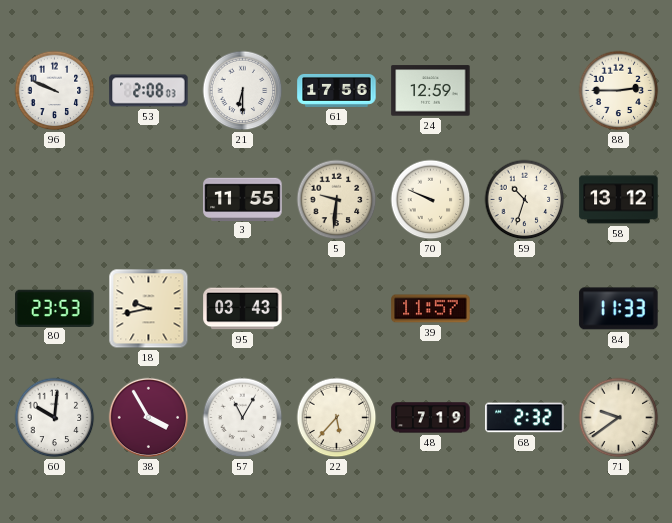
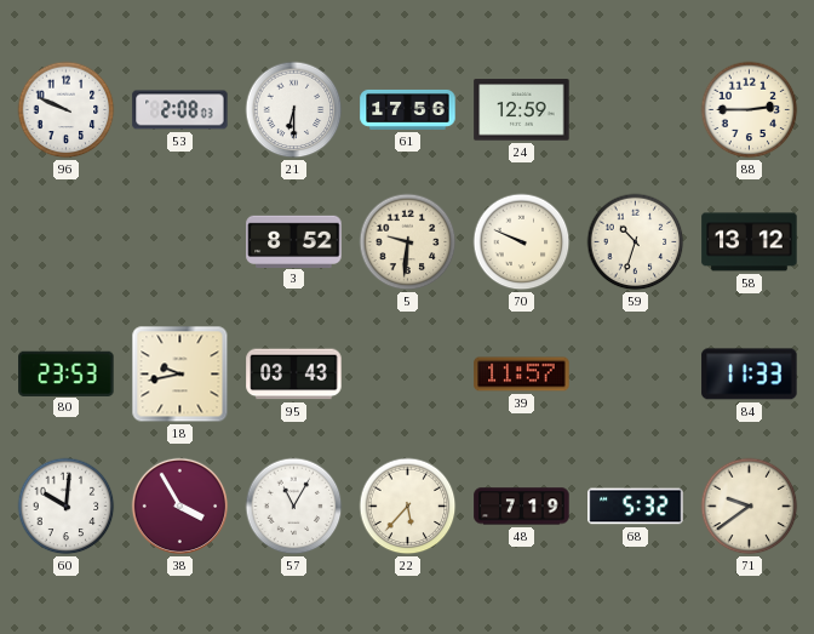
3: 11:55 -> 8:52
68: 2:32 -> 5:32
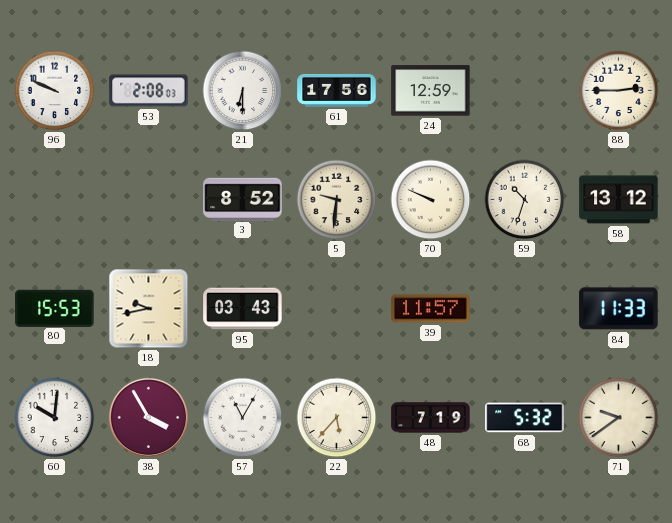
80: 23:53 -> 15:53
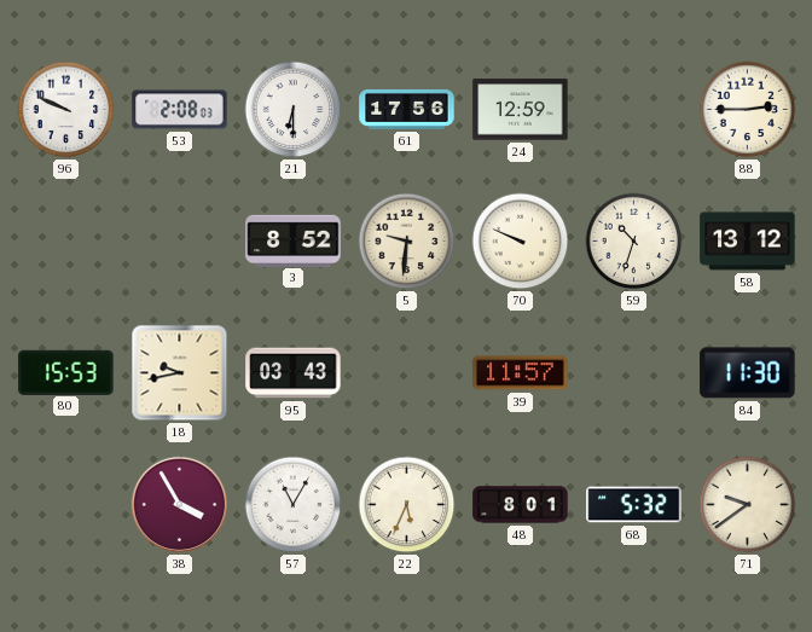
84: 11:33 -> 11:30
60: 10:01 -> none
22: 5:37 -> 5:34
48: 7:19 -> 8:01
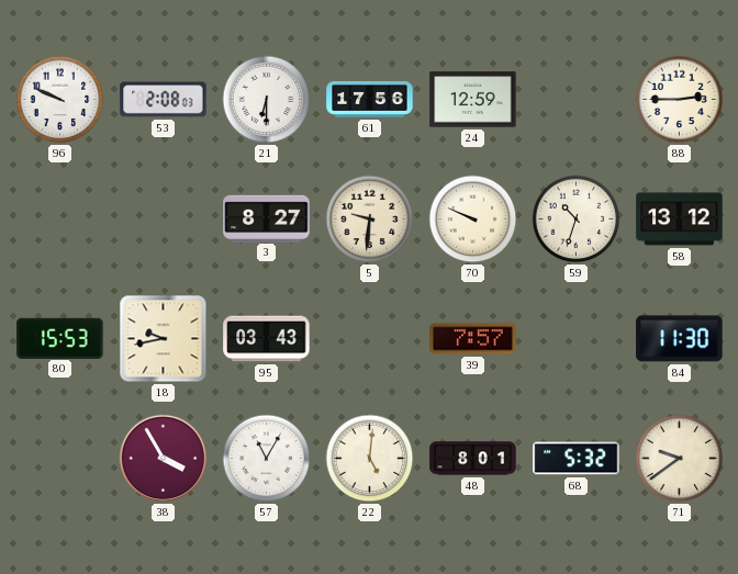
3: 8:52 -> 8:27
39: 11:57 -> 7:57
22: 5:34 -> 5:01
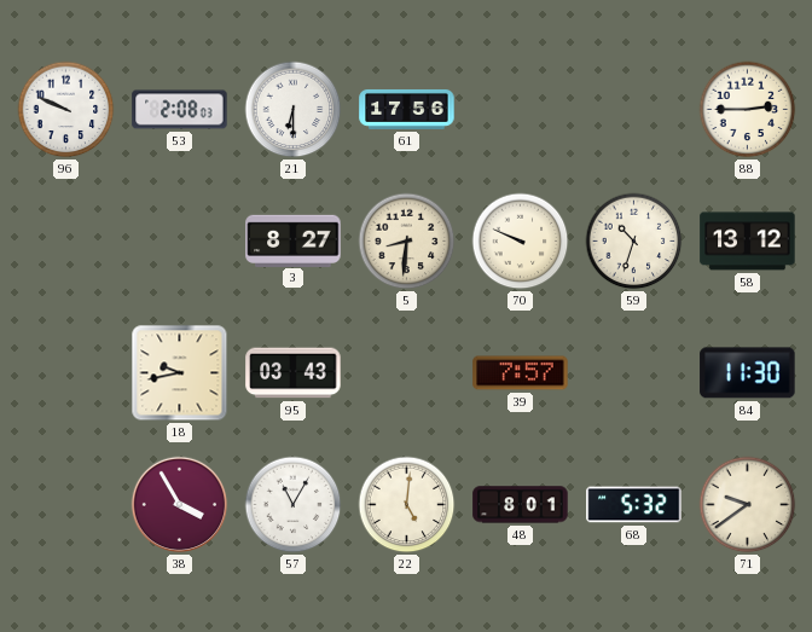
24: 12:59 -> none
5: 9:31 -> 8:31
80: 15:53 -> none
